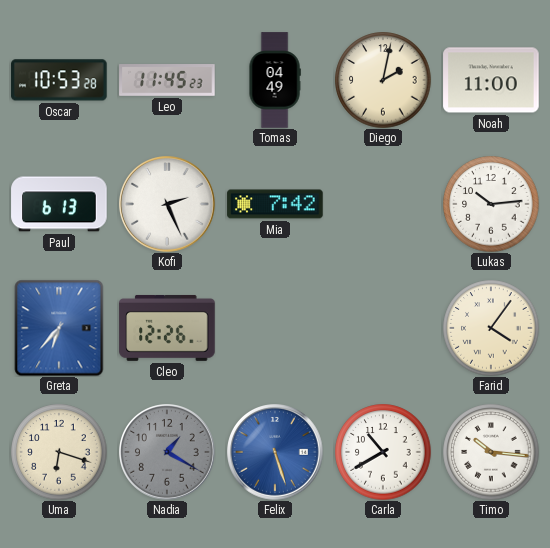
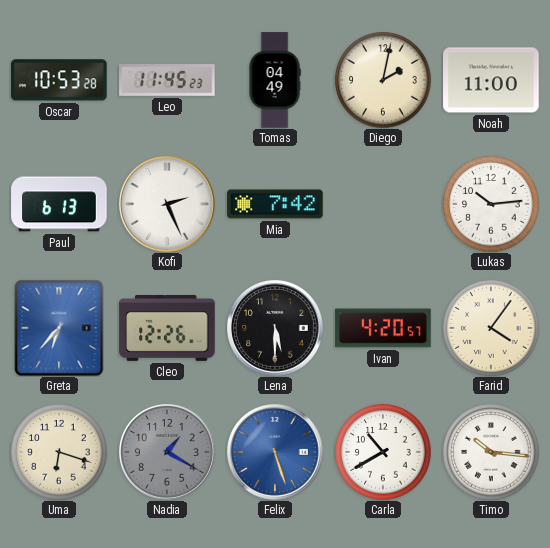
Lena: none -> 5:30
Ivan: none -> 4:20
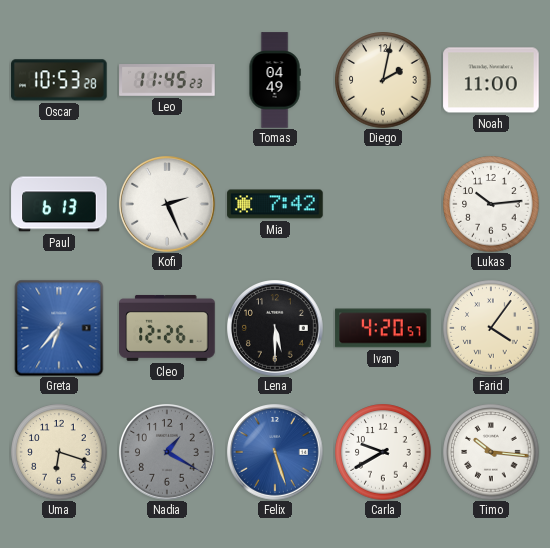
Carla: 10:40 -> 9:40
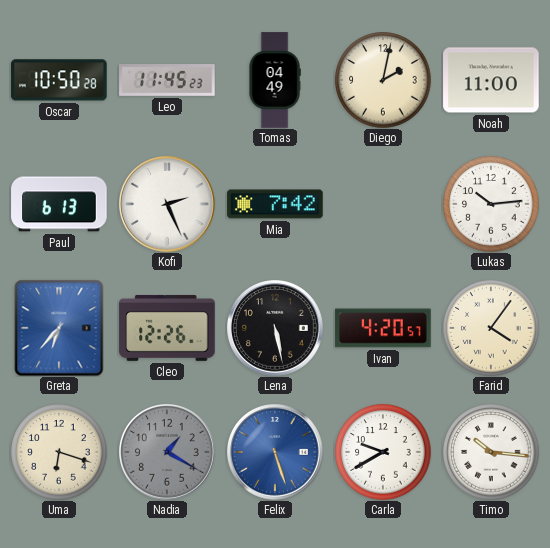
Oscar: 10:53 -> 10:50
Lena: 5:30 -> 5:28
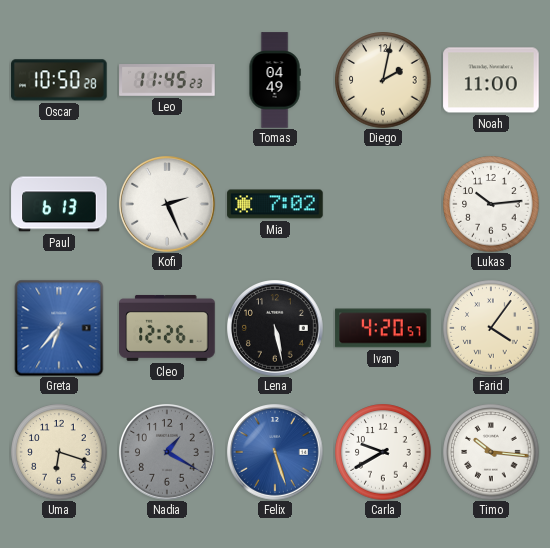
Mia: 7:42 -> 7:02
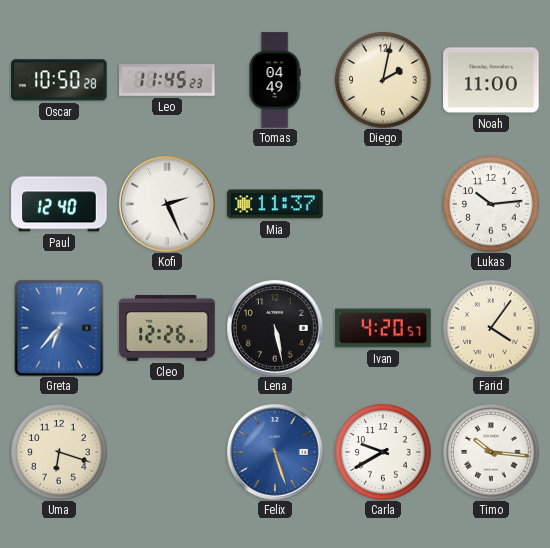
Paul: 6:13 -> 12:40
Mia: 7:02 -> 11:37
Nadia: 1:20 -> none
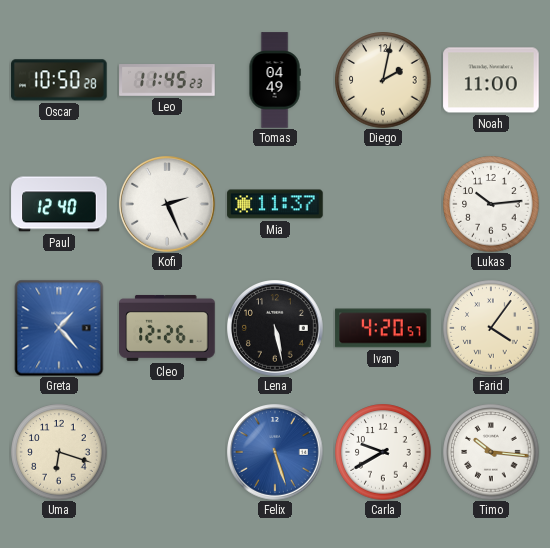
Greta: 6:37 -> 1:23
